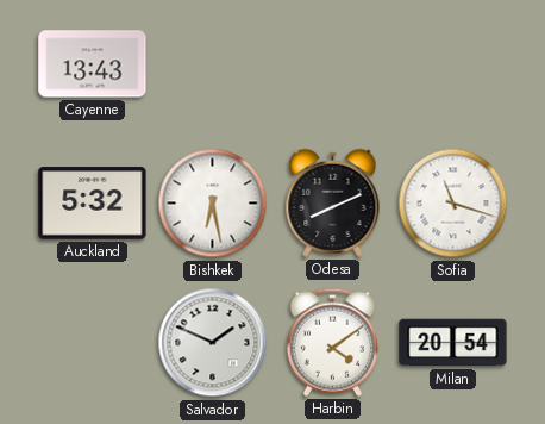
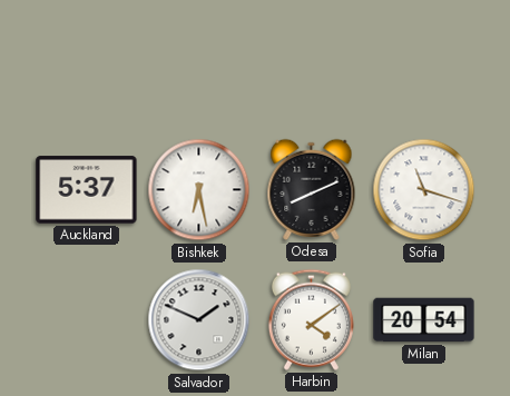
Cayenne: 13:43 -> none
Auckland: 5:32 -> 5:37
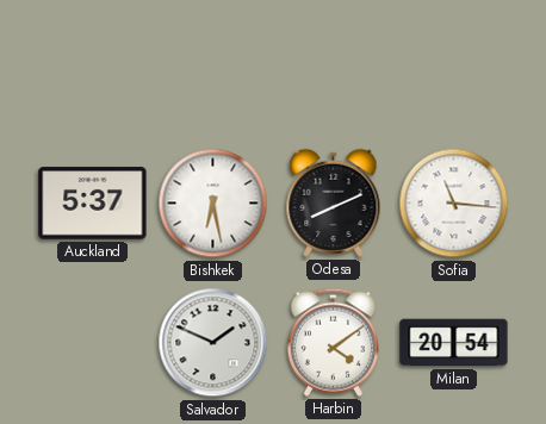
Sofia: 11:18 -> 11:16
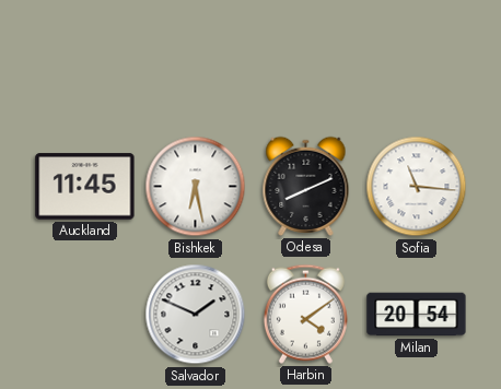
Auckland: 5:37 -> 11:45
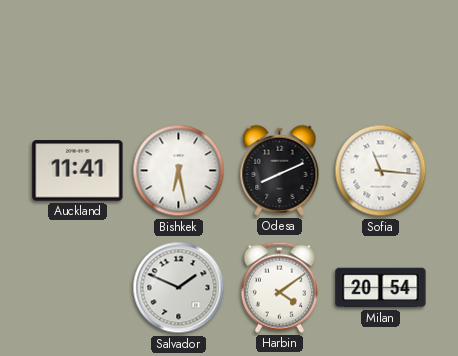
Auckland: 11:45 -> 11:41
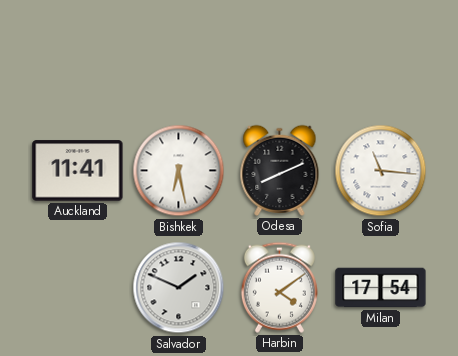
Milan: 20:54 -> 17:54
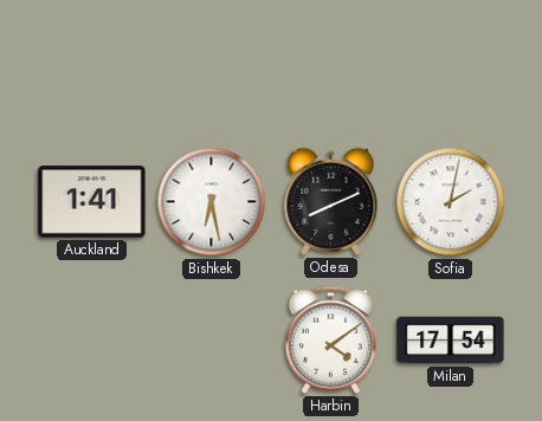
Auckland: 11:41 -> 1:41
Sofia: 11:16 -> 2:02
Salvador: 1:49 -> none
